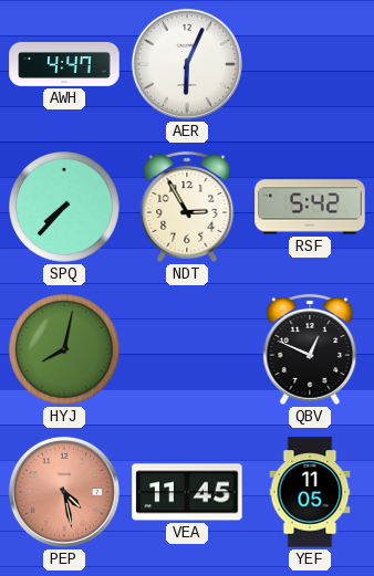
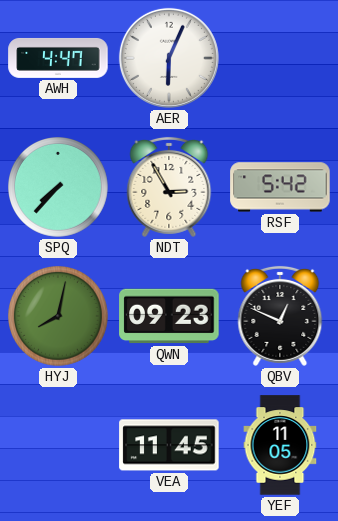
QWN: none -> 09:23
PEP: 4:28 -> none
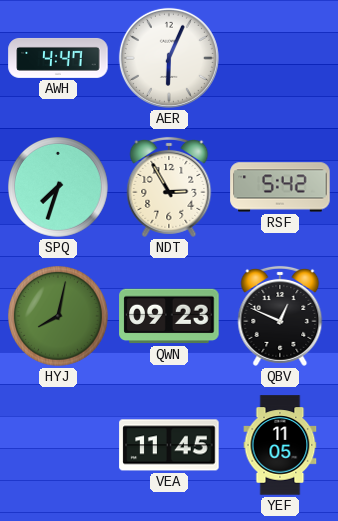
SPQ: 7:37 -> 7:33
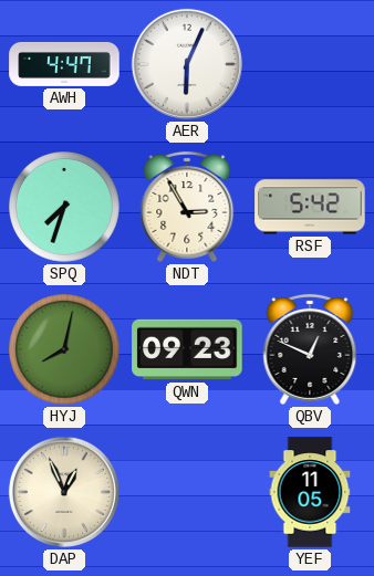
DAP: none -> 12:56
VEA: 11:45 -> none
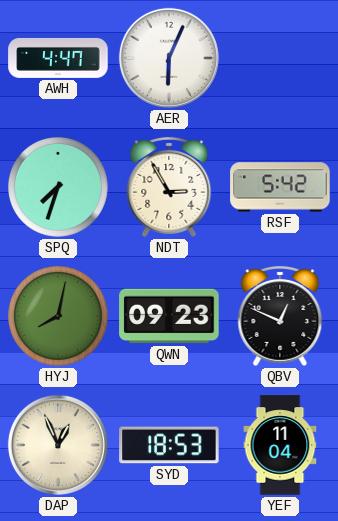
SYD: none -> 18:53
YEF: 11:05 -> 11:04
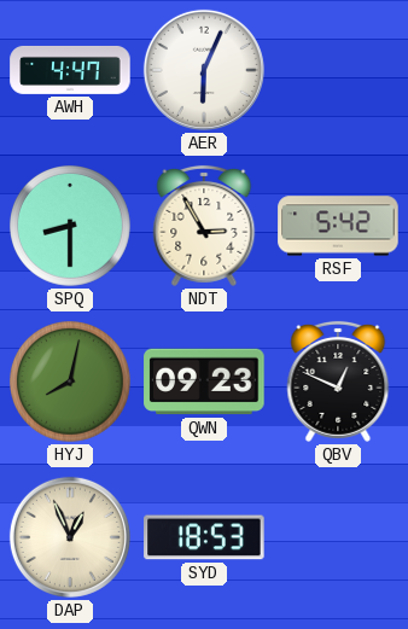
SPQ: 7:33 -> 8:30
YEF: 11:04 -> none
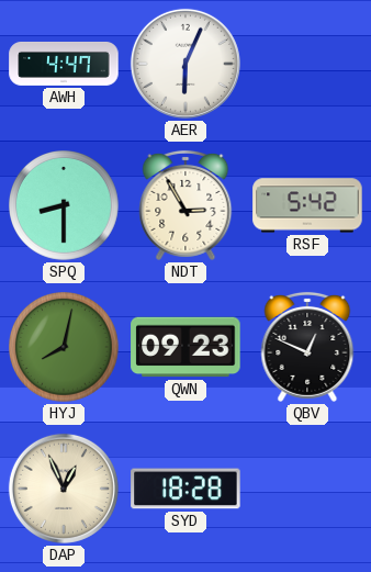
SYD: 18:53 -> 18:28
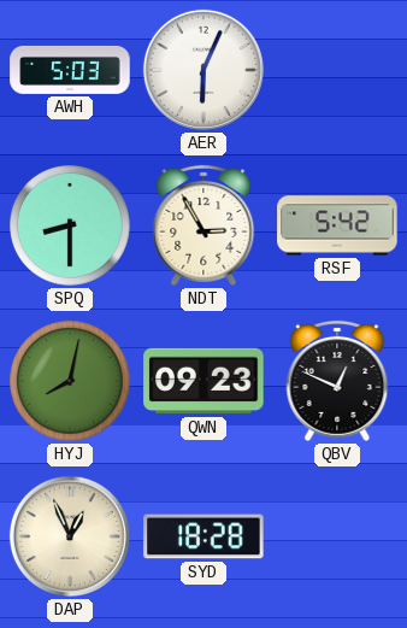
AWH: 4:47 -> 5:03
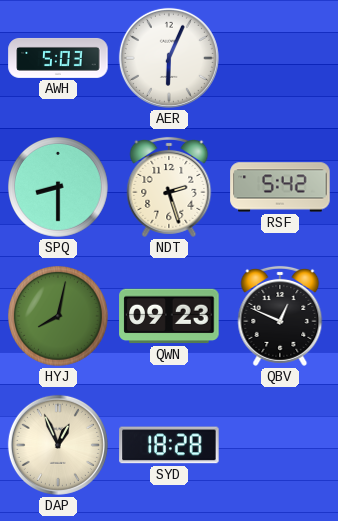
NDT: 2:55 -> 2:27
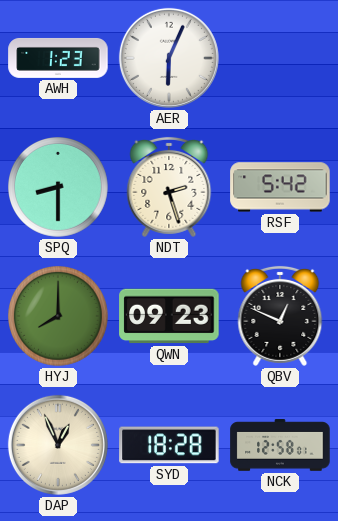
AWH: 5:03 -> 1:23
HYJ: 8:02 -> 8:00
NCK: none -> 12:58
